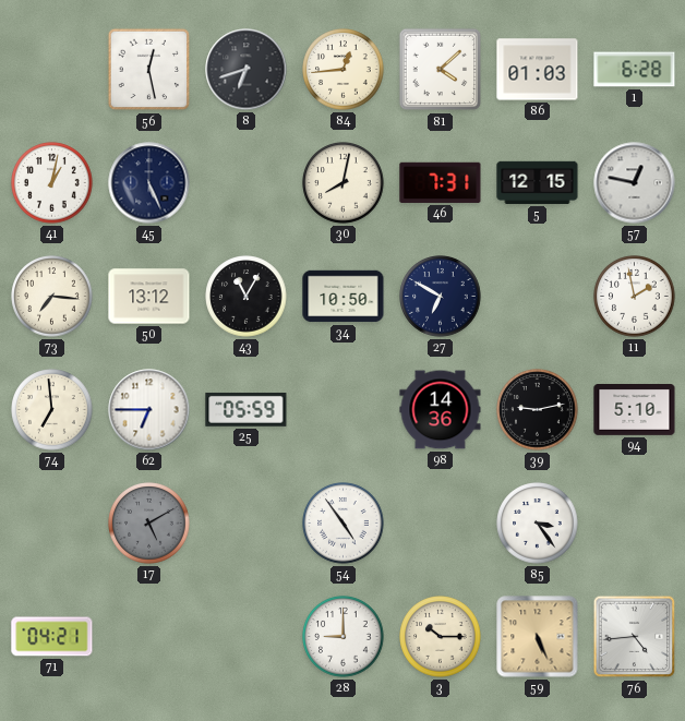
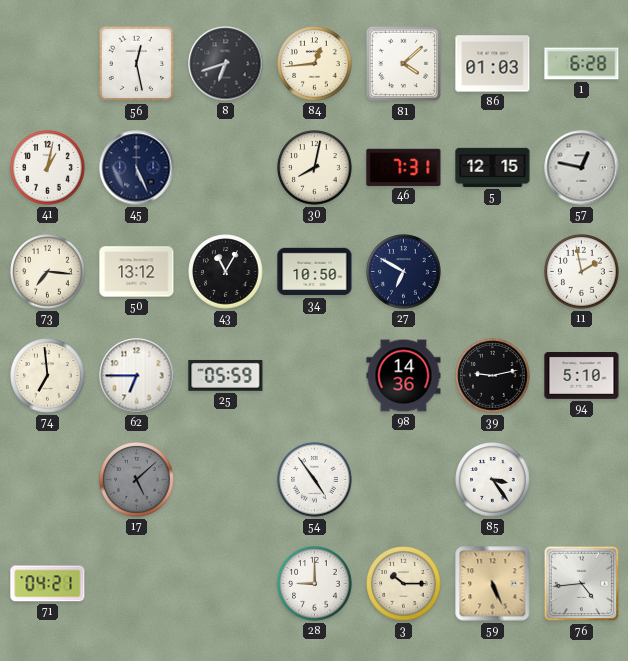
17: 5:10 -> 5:08
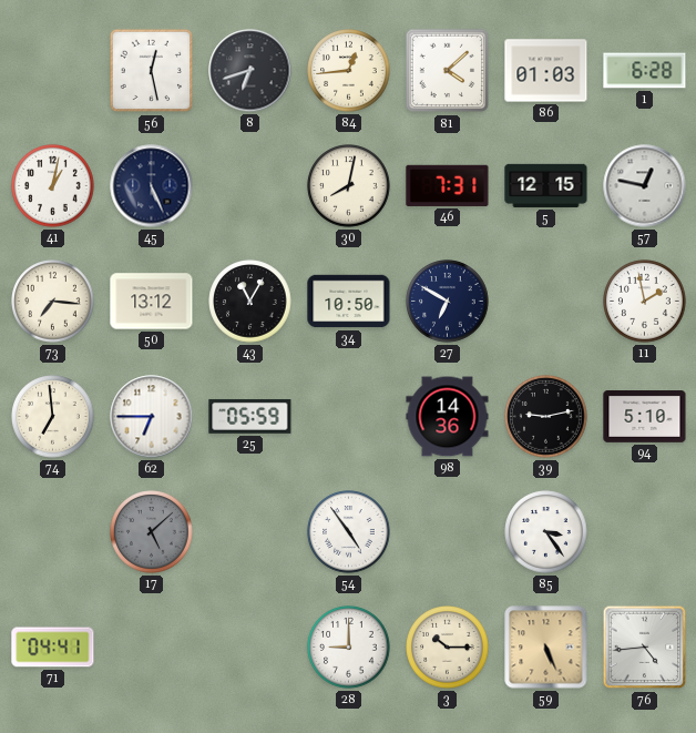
71: 04:21 -> 04:41
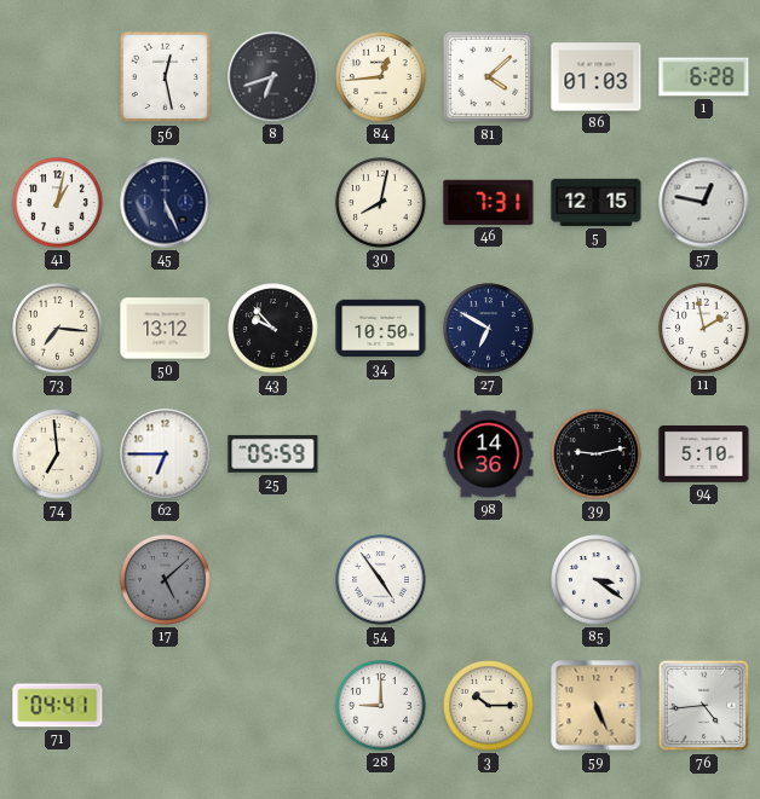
43: 11:05 -> 9:53
85: 3:24 -> 3:21
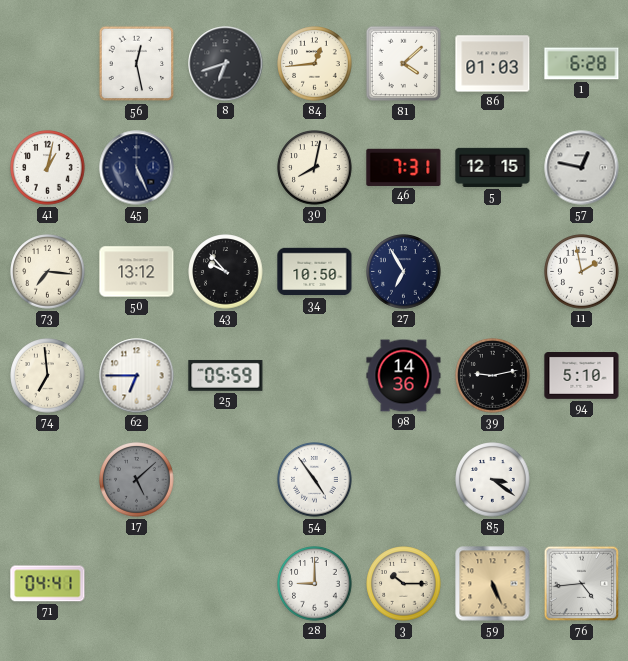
27: 6:50 -> 6:55
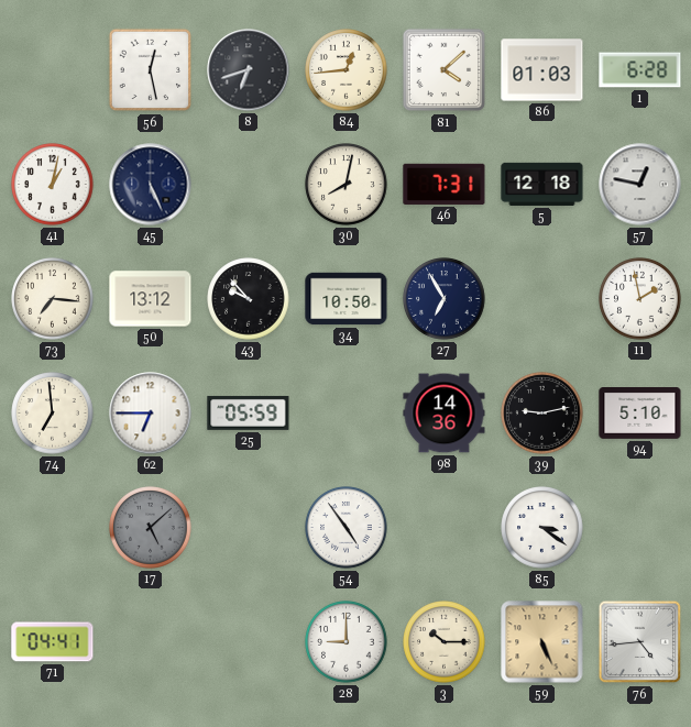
5: 12:15 -> 12:18
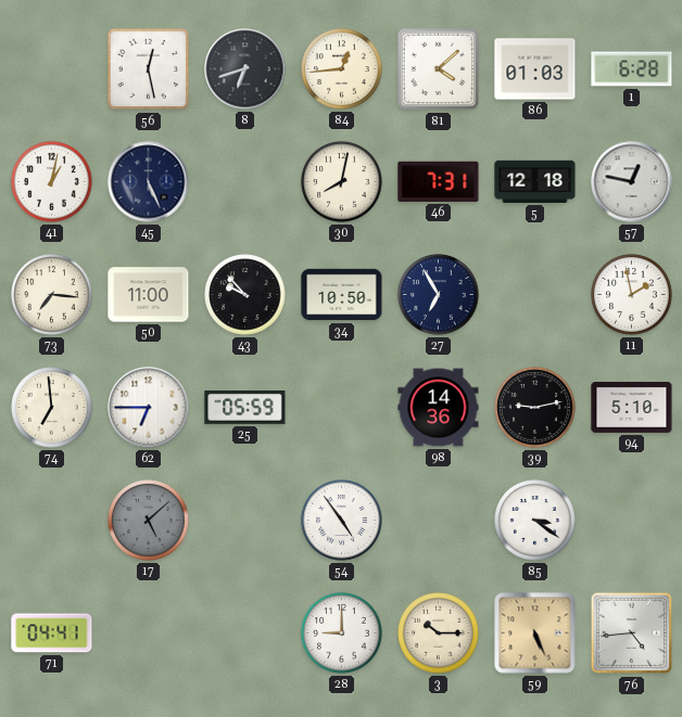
50: 13:12 -> 11:00
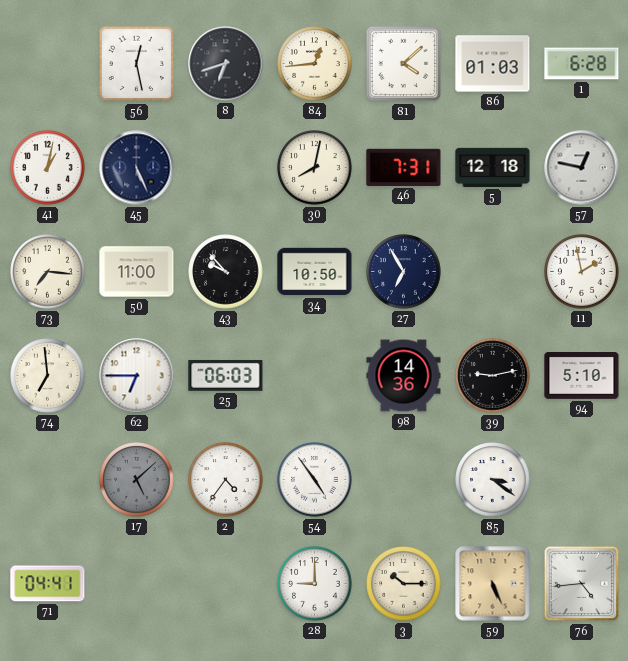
25: 05:59 -> 06:03
2: none -> 4:36
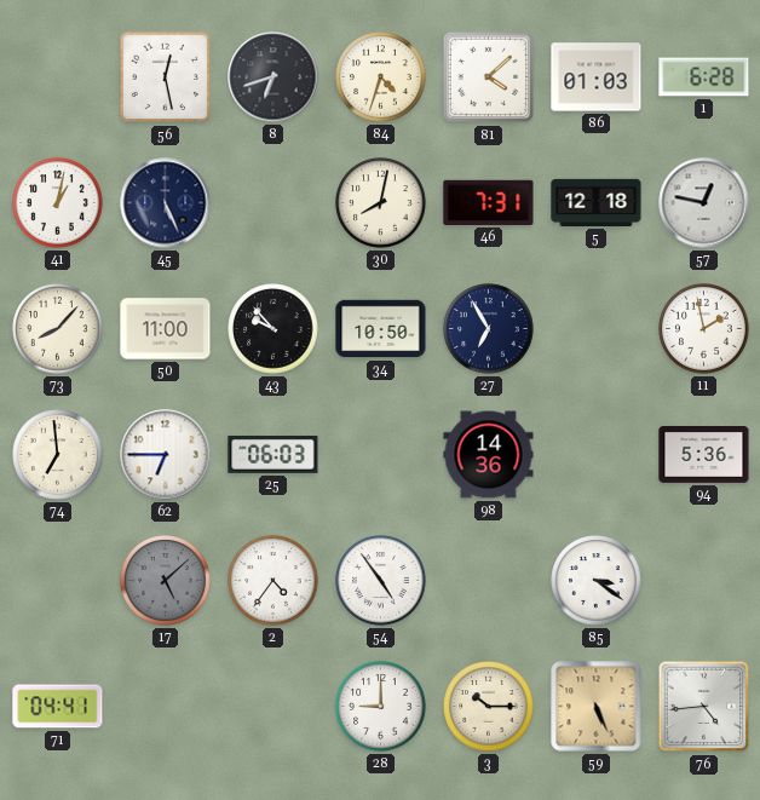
84: 12:44 -> 4:33
73: 7:16 -> 8:07
39: 9:13 -> none
94: 5:10 -> 5:36
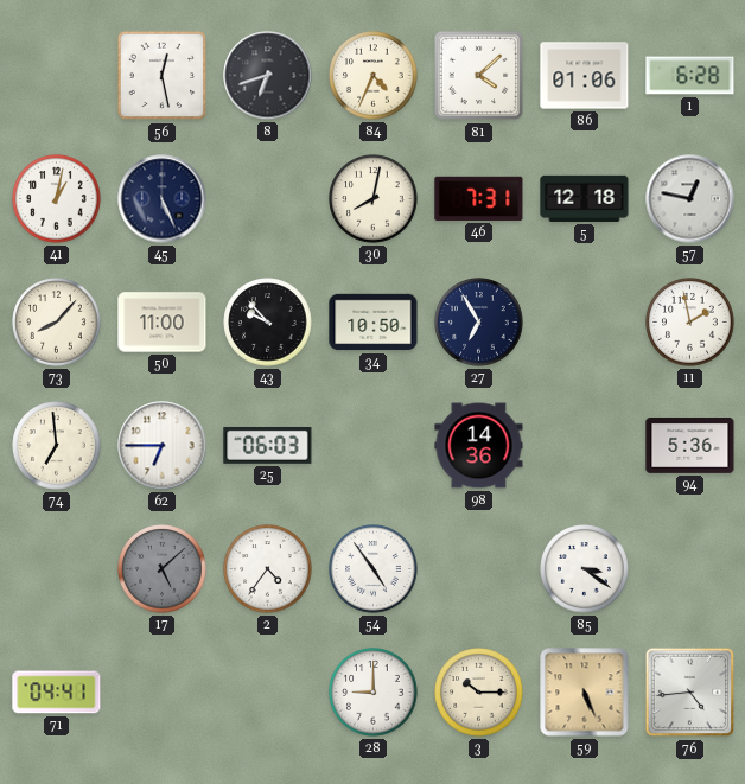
84: 4:33 -> 4:34
86: 01:03 -> 01:06
